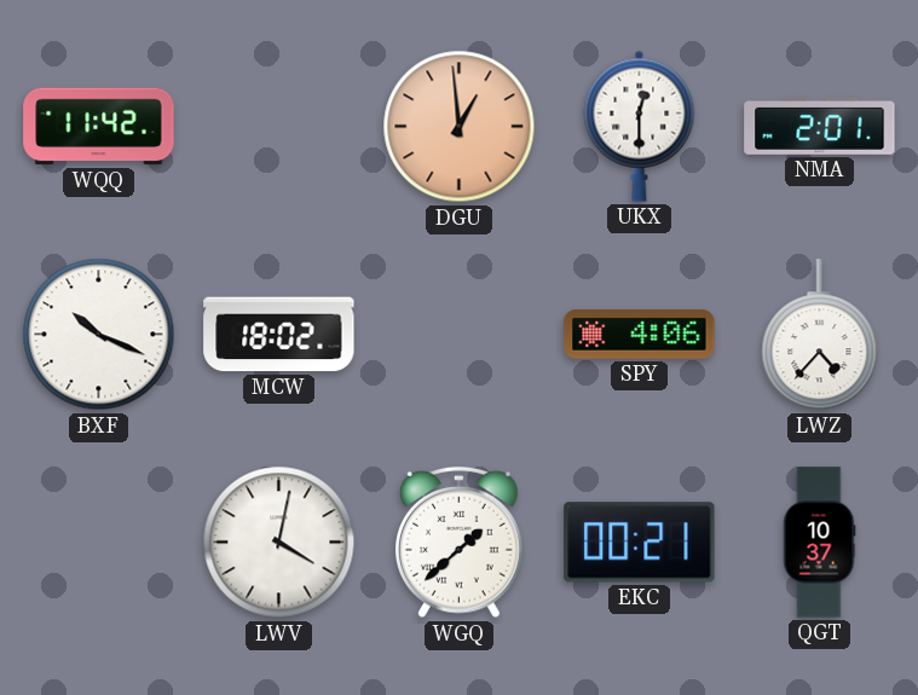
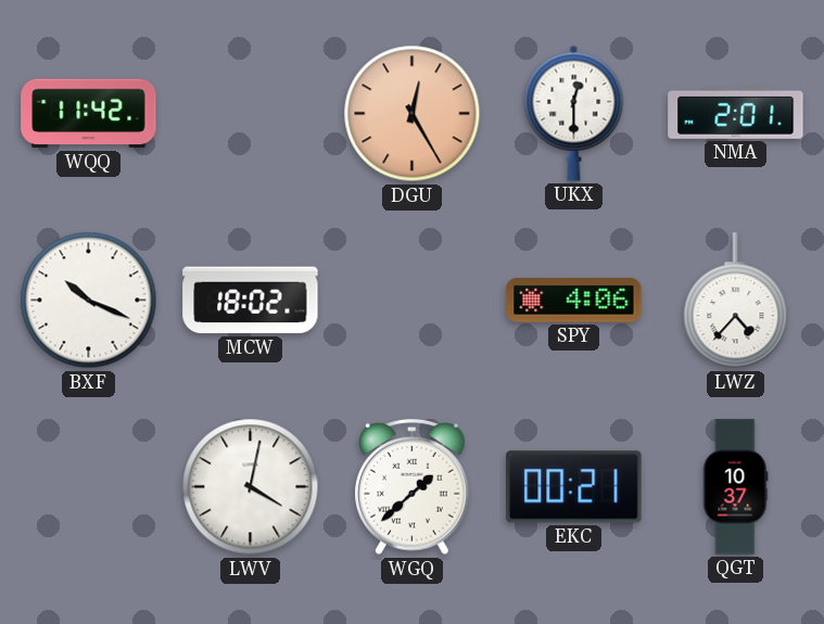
DGU: 12:59 -> 12:25
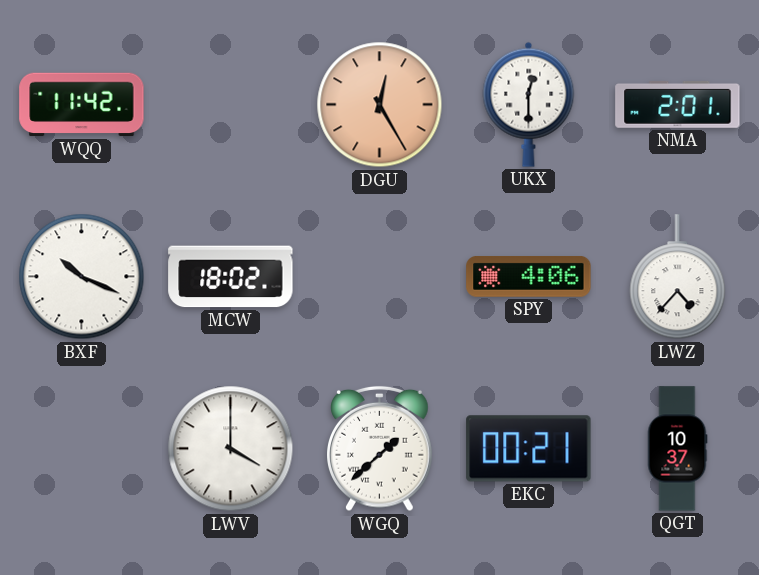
LWV: 4:02 -> 4:00
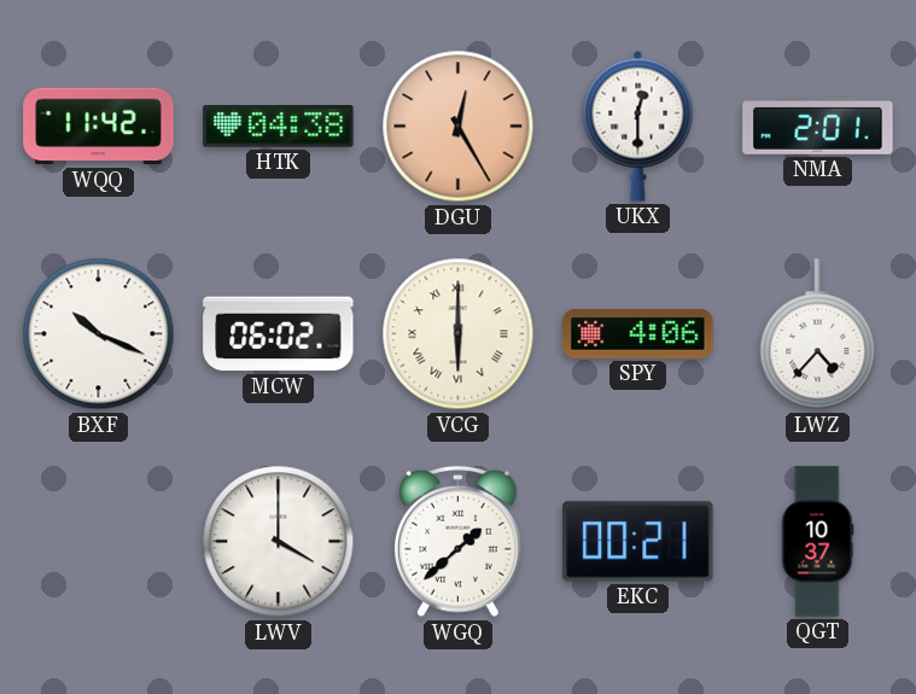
HTK: none -> 04:38
MCW: 18:02 -> 06:02
VCG: none -> 6:00
